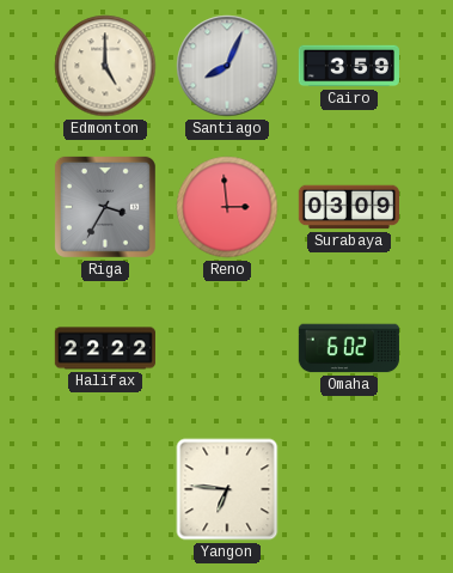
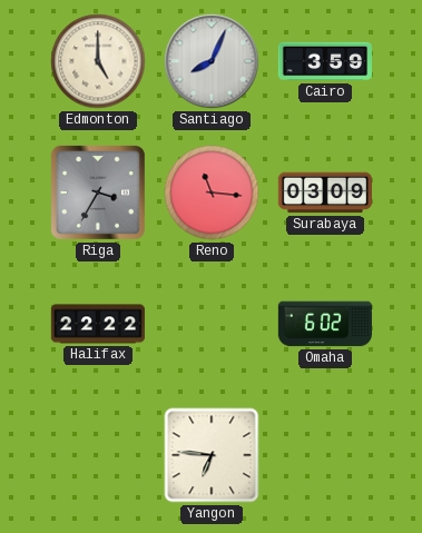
Reno: 2:59 -> 11:16
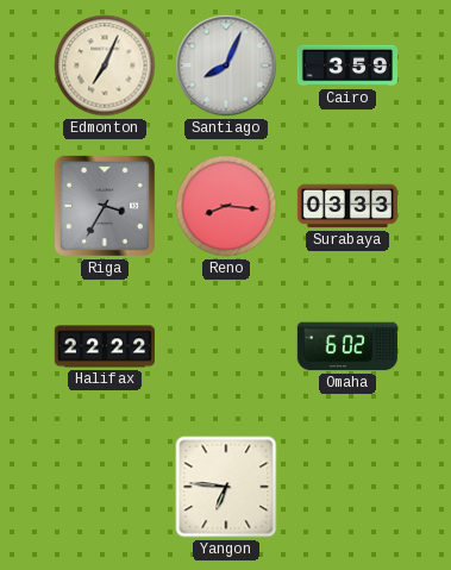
Edmonton: 5:00 -> 7:04
Reno: 11:16 -> 8:16
Surabaya: 03:09 -> 03:33
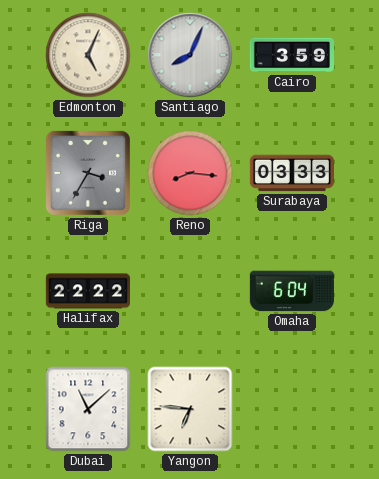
Edmonton: 7:04 -> 5:04
Omaha: 6:02 -> 6:04
Dubai: none -> 11:08
